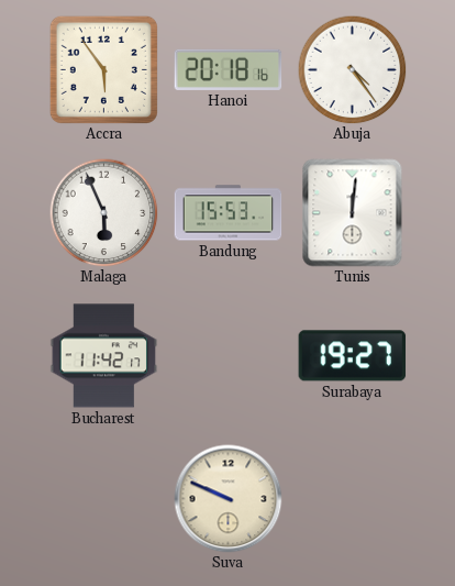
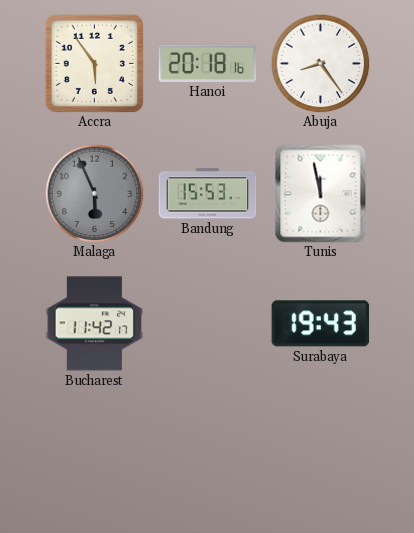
Abuja: 4:24 -> 8:24
Malaga dial: white -> grey
Tunis: 12:01 -> 11:58
Surabaya: 19:27 -> 19:43
Suva: 9:49 -> none
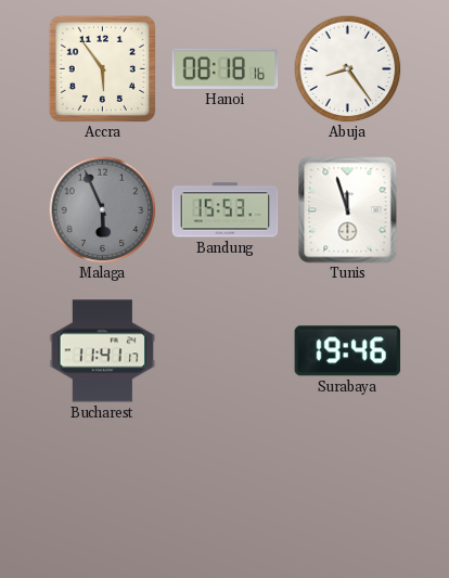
Hanoi: 20:18 -> 08:18
Tunis: 11:58 -> 11:57
Bucharest: 11:42 -> 11:41
Surabaya: 19:43 -> 19:46
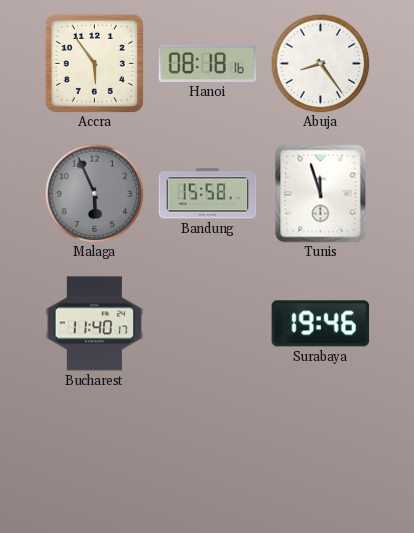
Bandung: 15:53 -> 15:58
Bucharest: 11:41 -> 11:40
